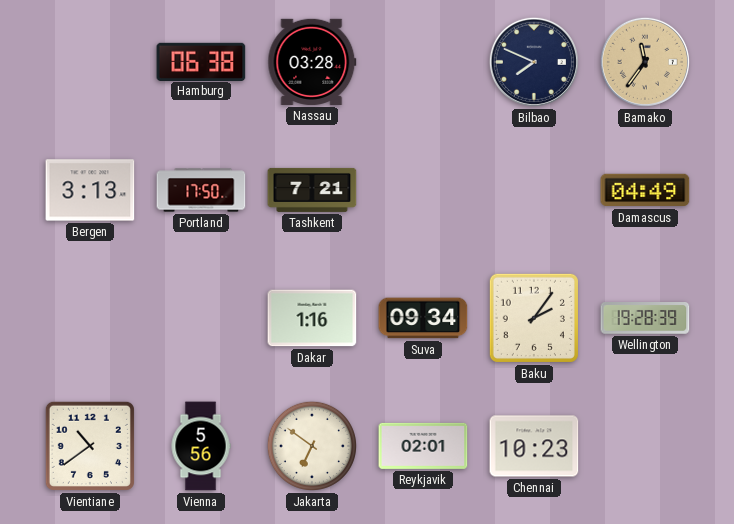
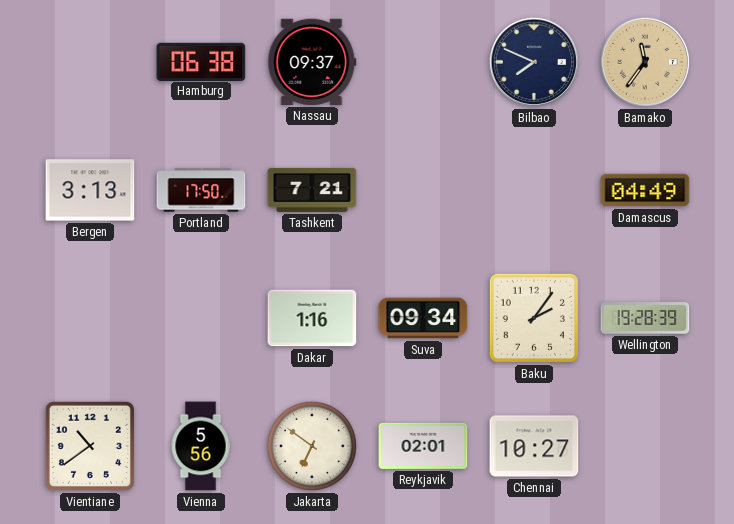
Nassau: 03:28 -> 09:37
Chennai: 10:23 -> 10:27
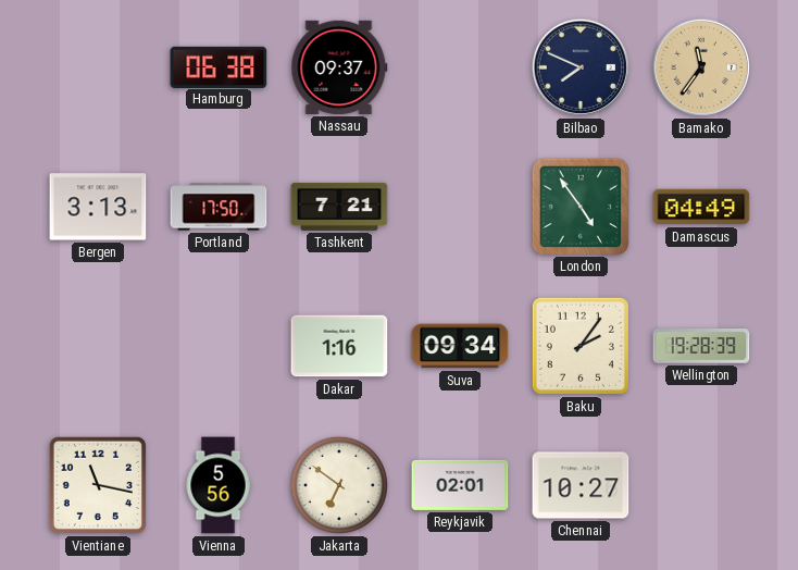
London: none -> 4:54
Vientiane: 10:39 -> 11:17
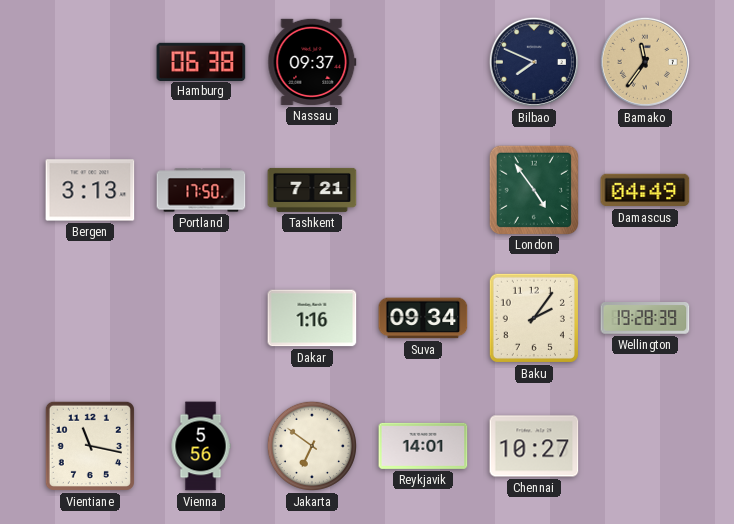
Reykjavik: 02:01 -> 14:01
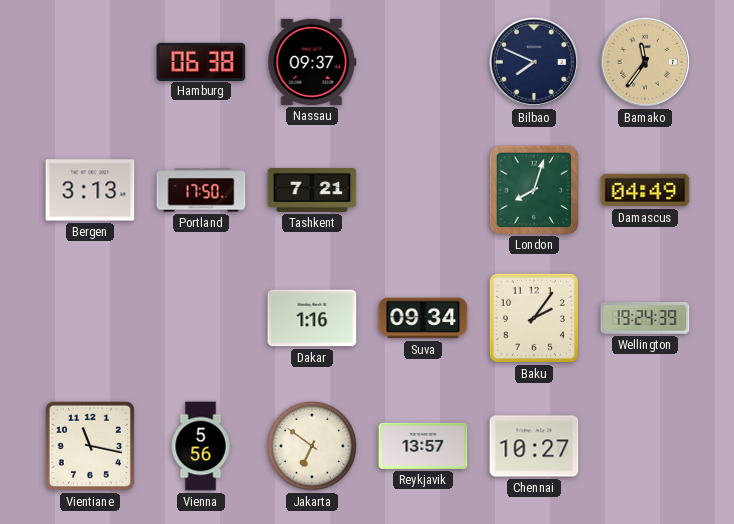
London: 4:54 -> 8:03
Wellington: 19:28 -> 19:24
Reykjavik: 14:01 -> 13:57
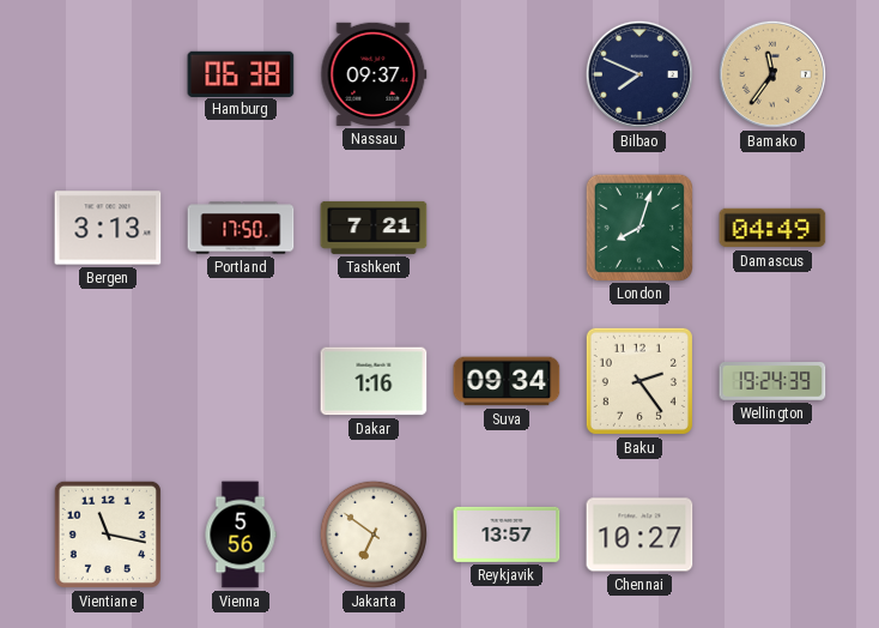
Baku: 2:06 -> 2:24
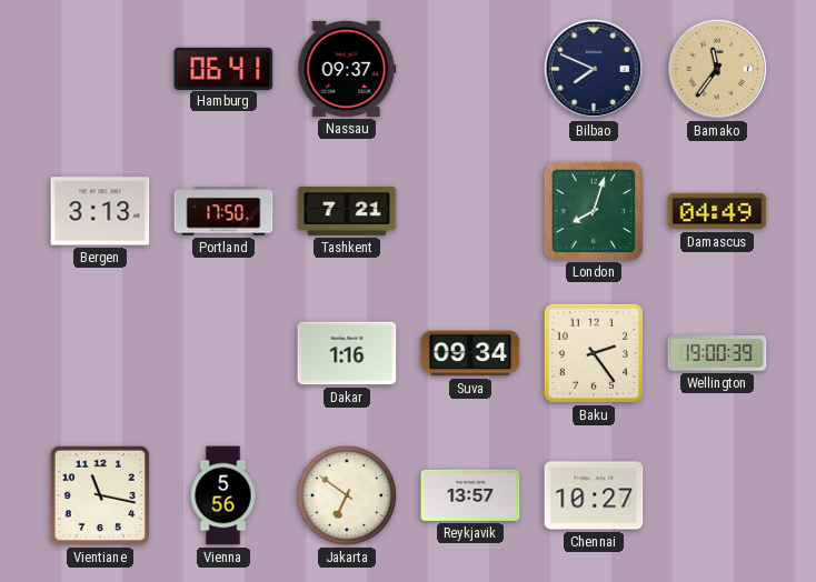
Hamburg: 06:38 -> 06:41
Wellington: 19:24 -> 19:00
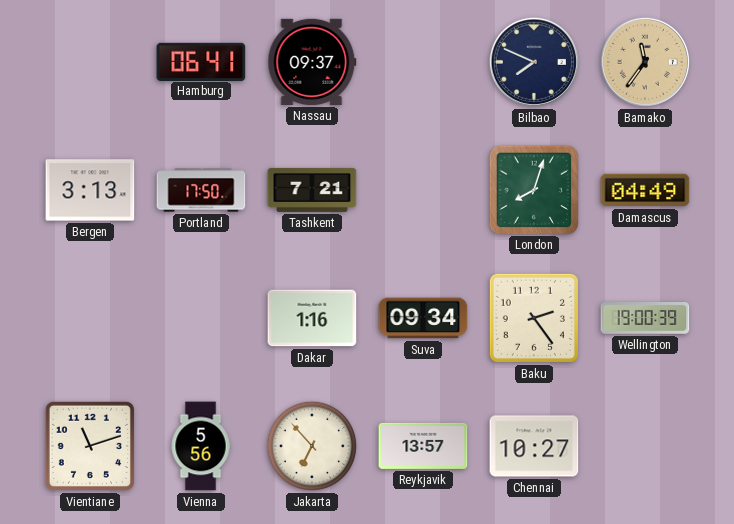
Vientiane: 11:17 -> 11:12
Jakarta: 6:51 -> 6:53
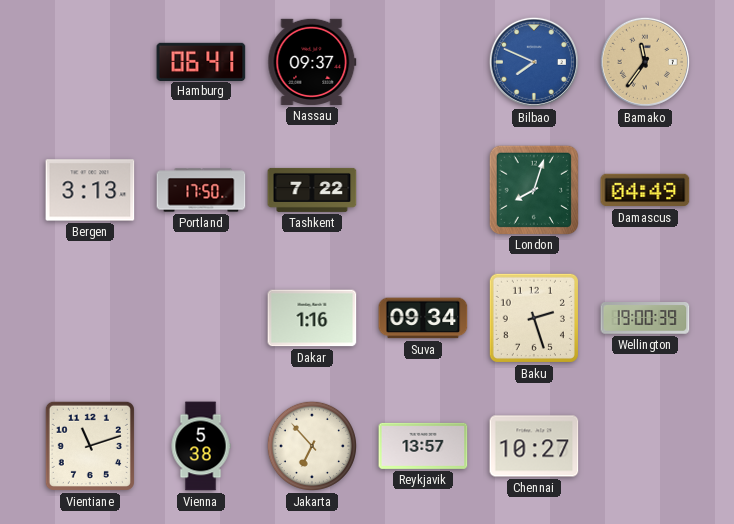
Bilbao dial: navy -> blue
Tashkent: 7:21 -> 7:22
Baku: 2:24 -> 2:27
Vienna: 5:56 -> 5:38
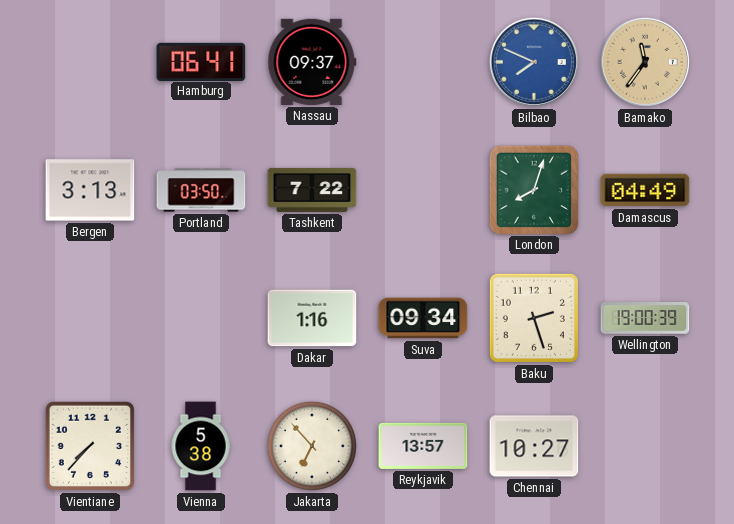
Portland: 17:50 -> 03:50
Vientiane: 11:12 -> 7:37
